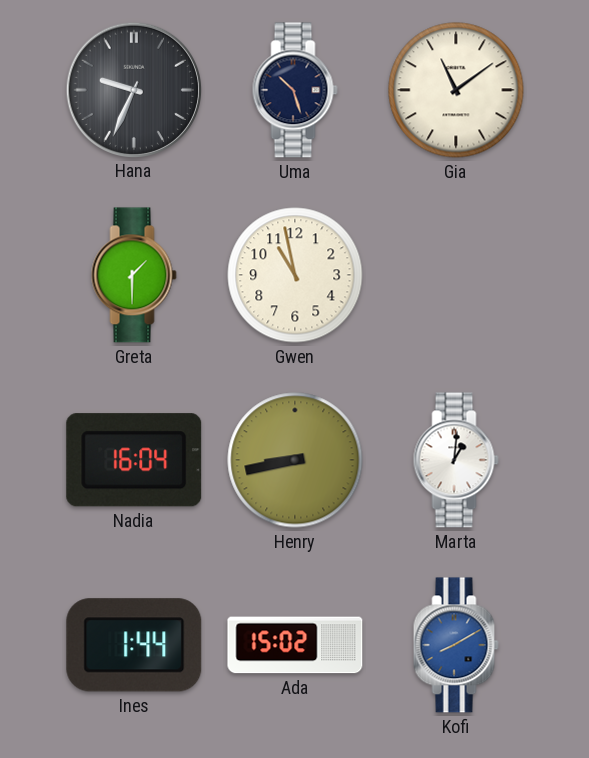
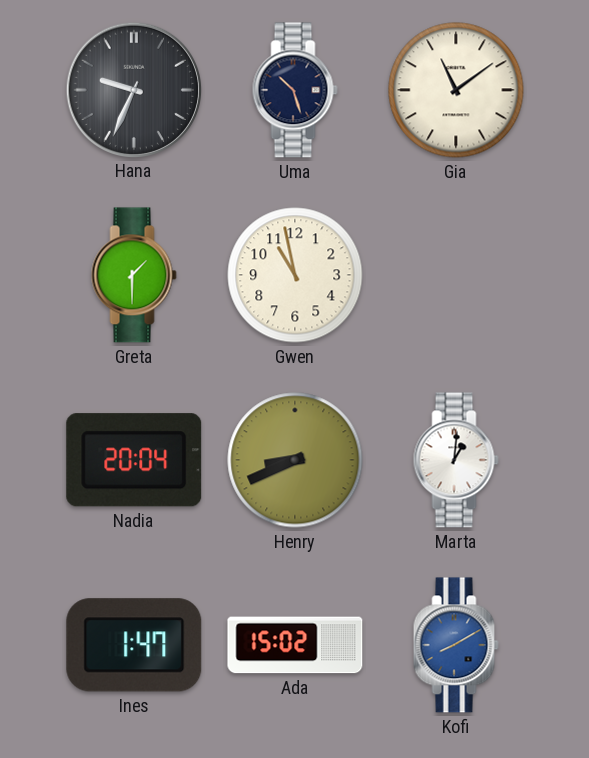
Nadia: 16:04 -> 20:04
Henry: 8:43 -> 8:41
Ines: 1:44 -> 1:47
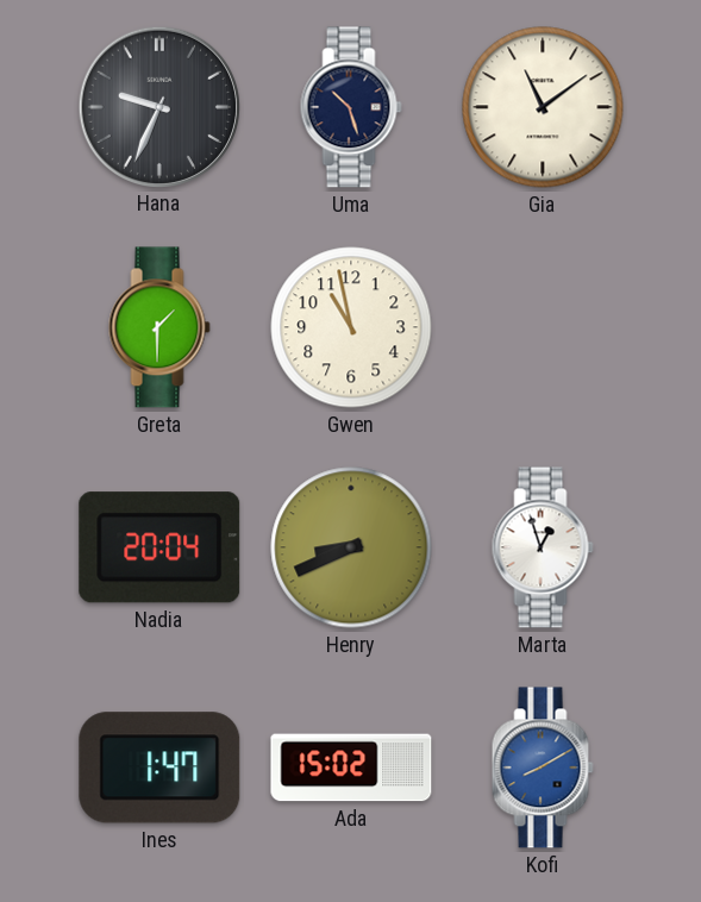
Marta: 1:01 -> 12:57
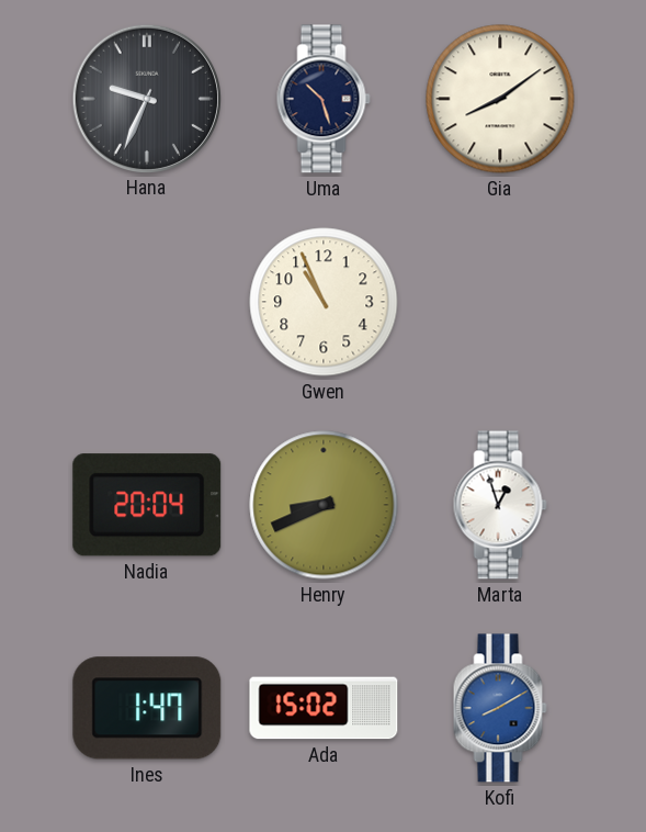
Gia: 11:09 -> 8:09
Greta: 1:30 -> none
Gwen: 10:58 -> 10:56
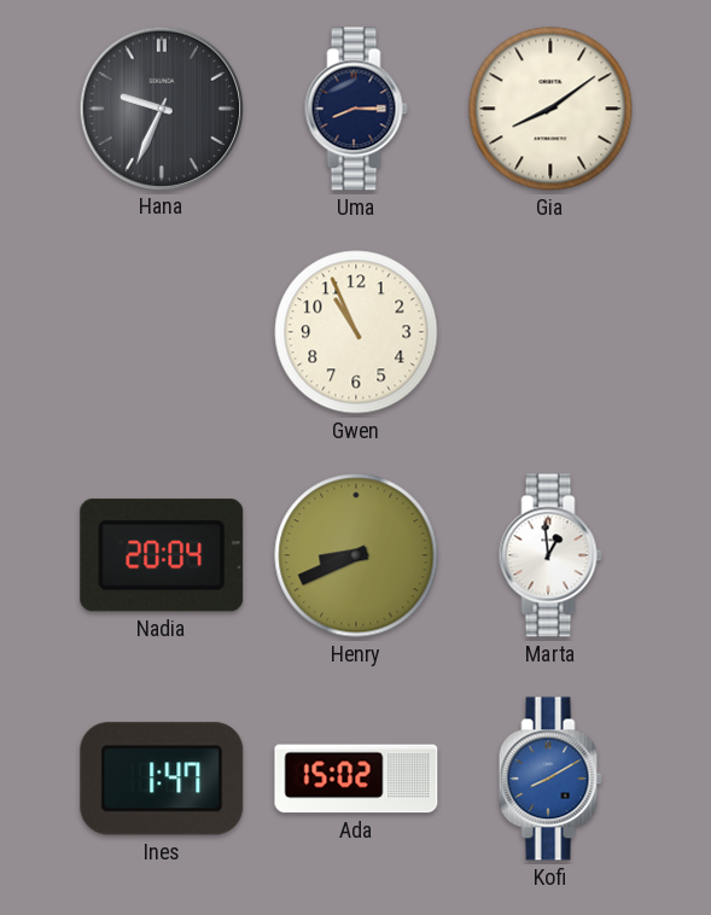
Uma: 10:27 -> 8:15
Marta: 12:57 -> 12:59
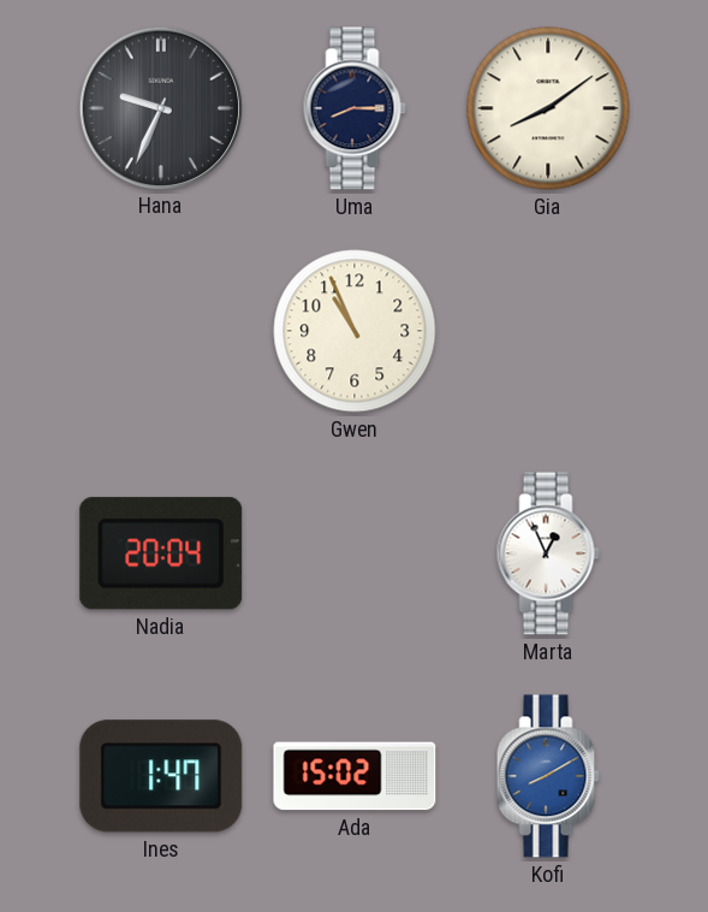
Henry: 8:41 -> none
Marta: 12:59 -> 12:56
